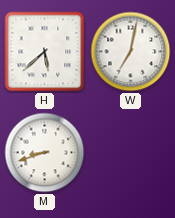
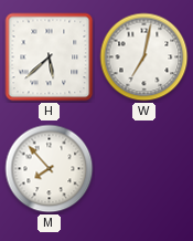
M: 8:42 -> 7:53
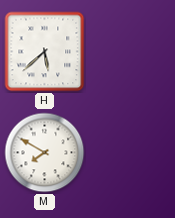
W: 7:02 -> none
M: 7:53 -> 7:50
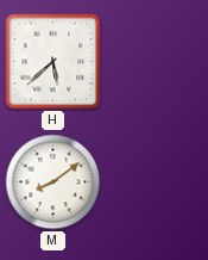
M: 7:50 -> 8:09
